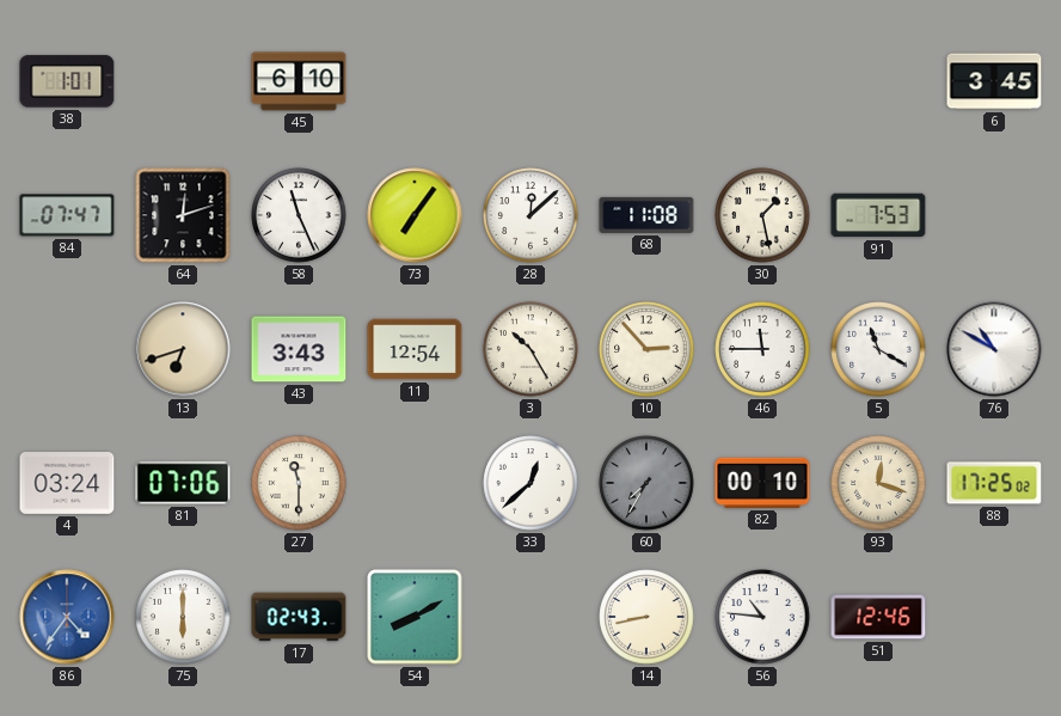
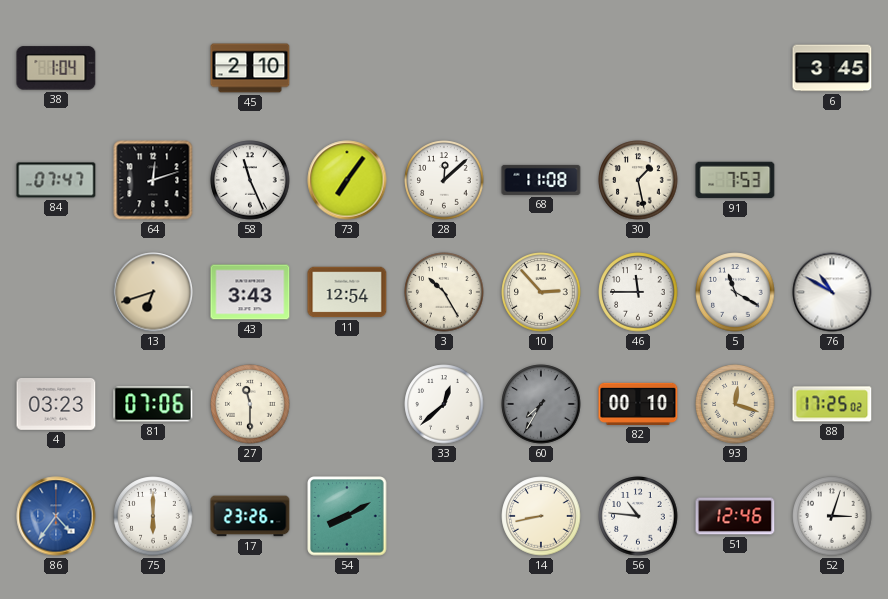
38: 1:01 -> 1:04
45: 6:10 -> 2:10
4: 03:24 -> 03:23
17: 02:43 -> 23:26
52: none -> 3:03
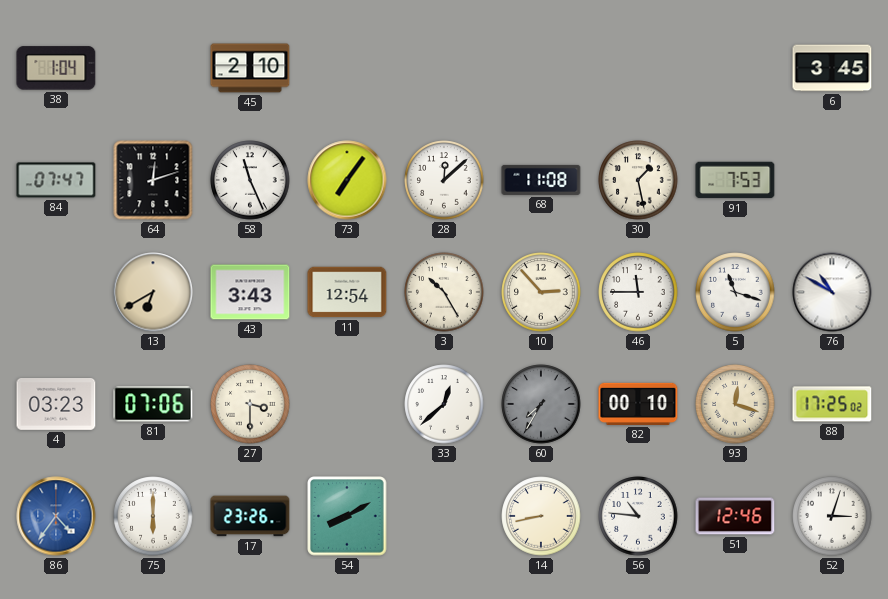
13: 6:42 -> 6:40
5: 11:20 -> 11:18
27: 11:30 -> 3:30
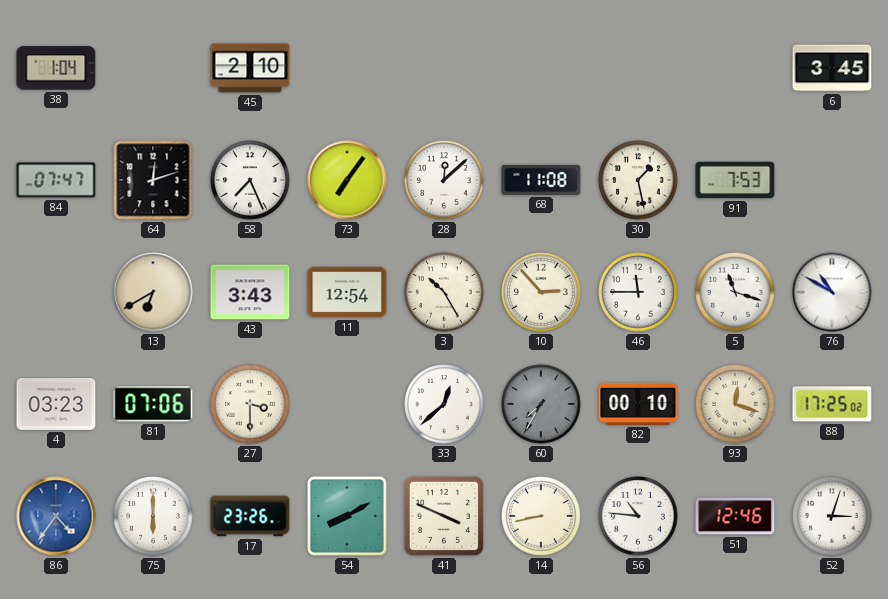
58: 11:26 -> 7:26
41: none -> 3:49
